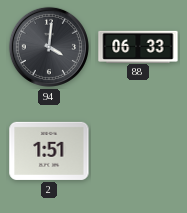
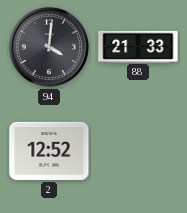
88: 06:33 -> 21:33
2: 1:51 -> 12:52
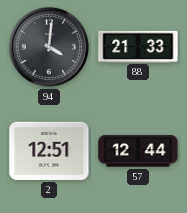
2: 12:52 -> 12:51
57: none -> 12:44
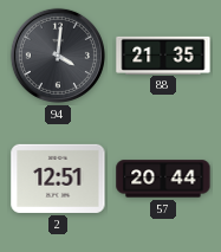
88: 21:33 -> 21:35
57: 12:44 -> 20:44
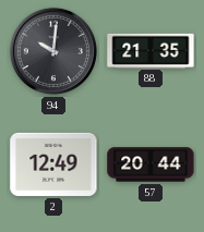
94: 4:01 -> 10:01
2: 12:51 -> 12:49
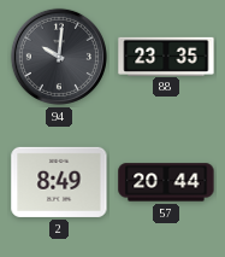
88: 21:35 -> 23:35
2: 12:49 -> 8:49
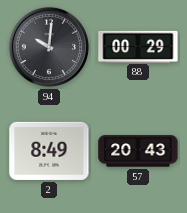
88: 23:35 -> 00:29
57: 20:44 -> 20:43
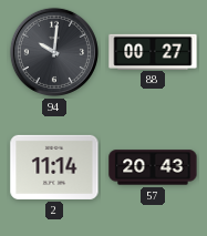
88: 00:29 -> 00:27
2: 8:49 -> 11:14
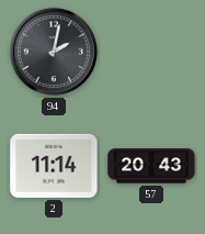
94: 10:01 -> 2:02
88: 00:27 -> none
